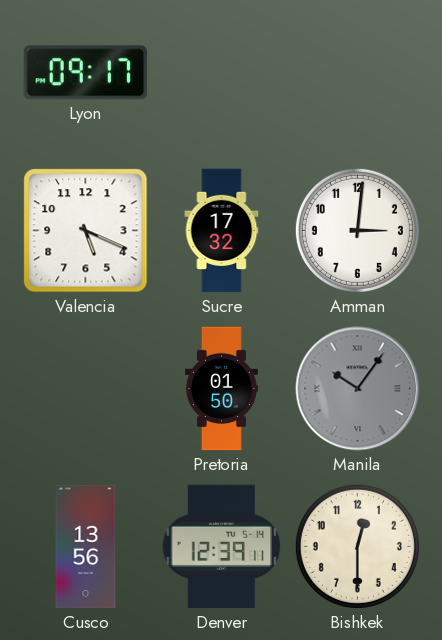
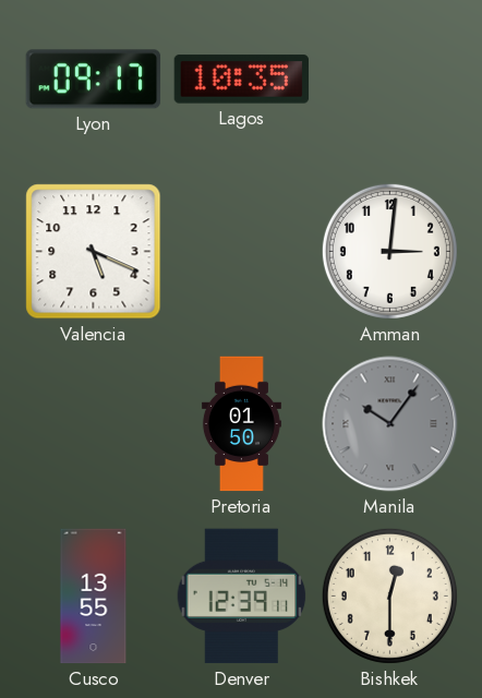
Lagos: none -> 10:35
Sucre: 17:32 -> none
Cusco: 13:56 -> 13:55
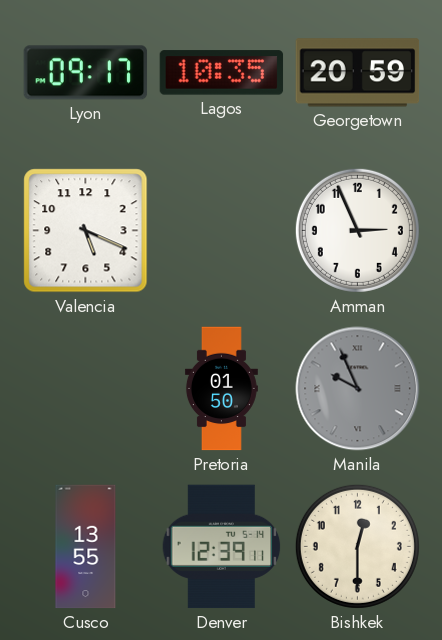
Georgetown: none -> 20:59
Amman: 3:01 -> 2:56
Manila: 10:06 -> 9:56
